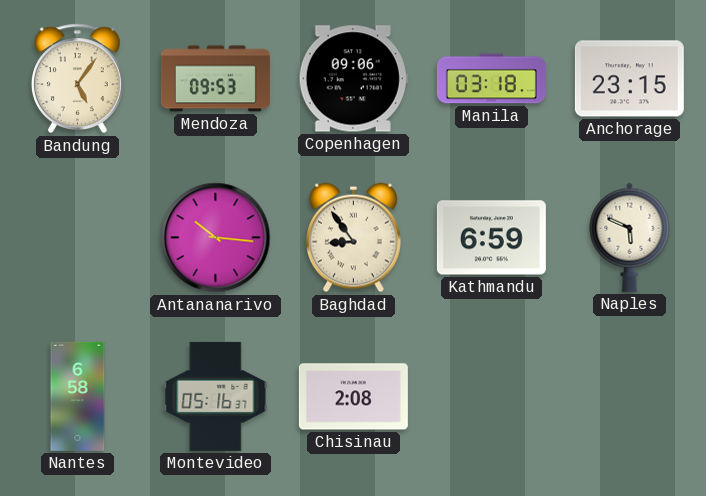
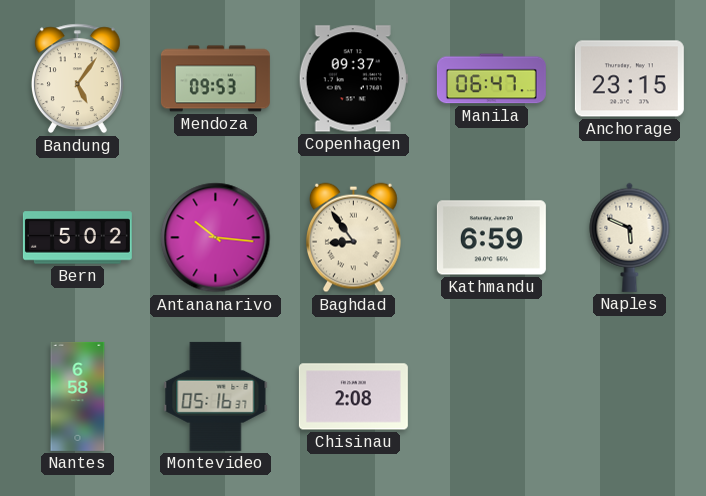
Copenhagen: 09:06 -> 09:37
Manila: 03:18 -> 06:47
Bern: none -> 5:02
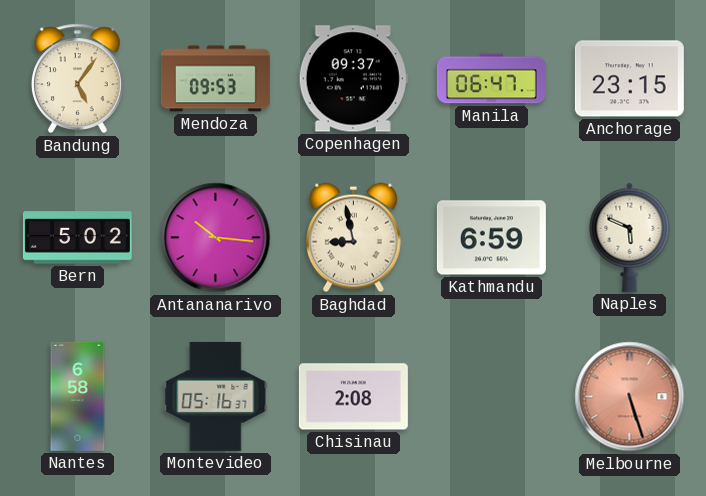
Baghdad: 8:54 -> 8:58
Melbourne: none -> 5:27
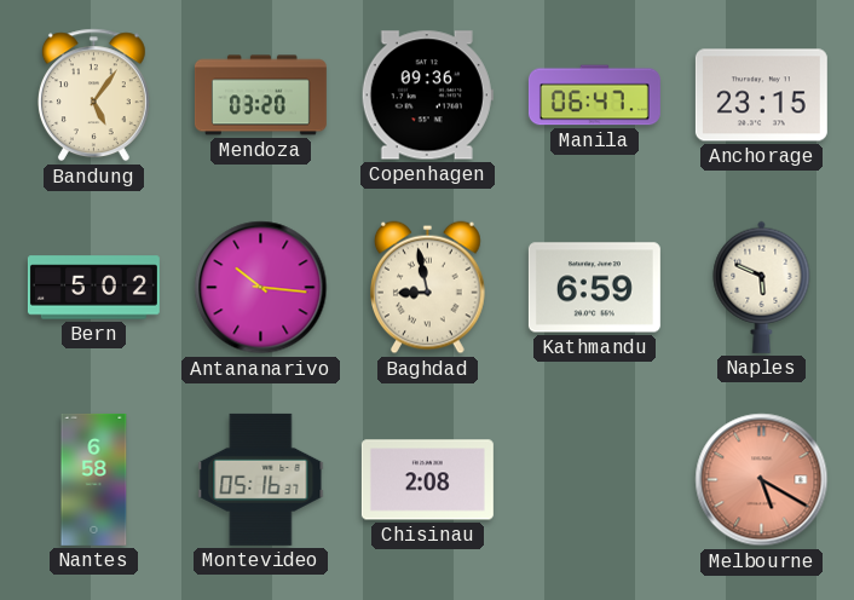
Mendoza: 09:53 -> 03:20
Copenhagen: 09:37 -> 09:36
Melbourne: 5:27 -> 5:20
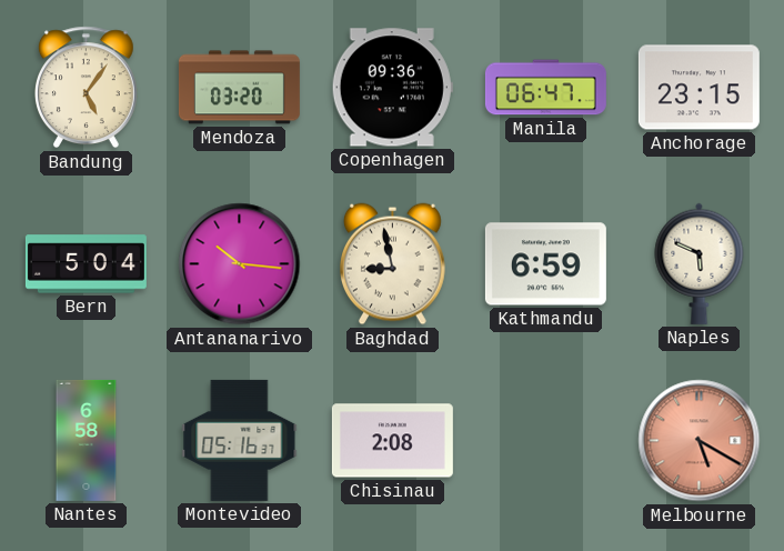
Bern: 5:02 -> 5:04
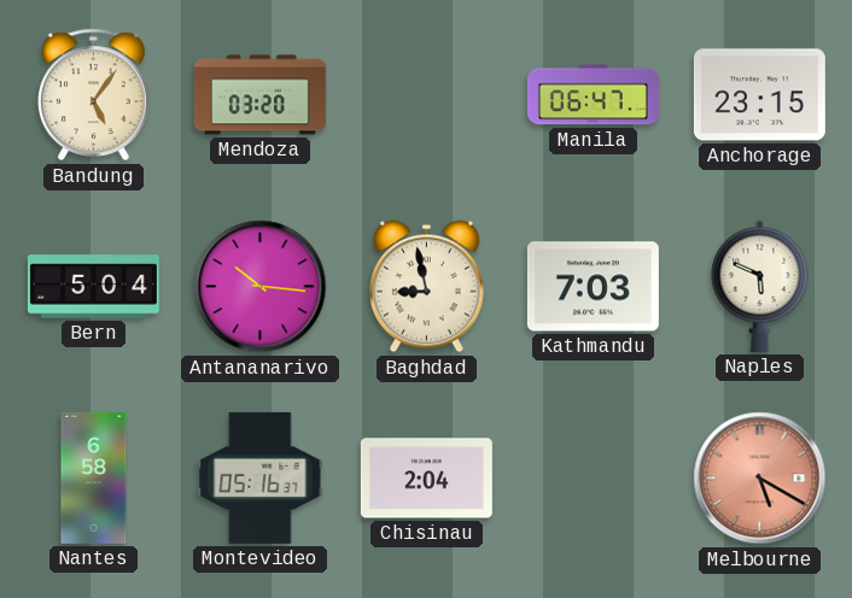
Copenhagen: 09:36 -> none
Kathmandu: 6:59 -> 7:03
Chisinau: 2:08 -> 2:04
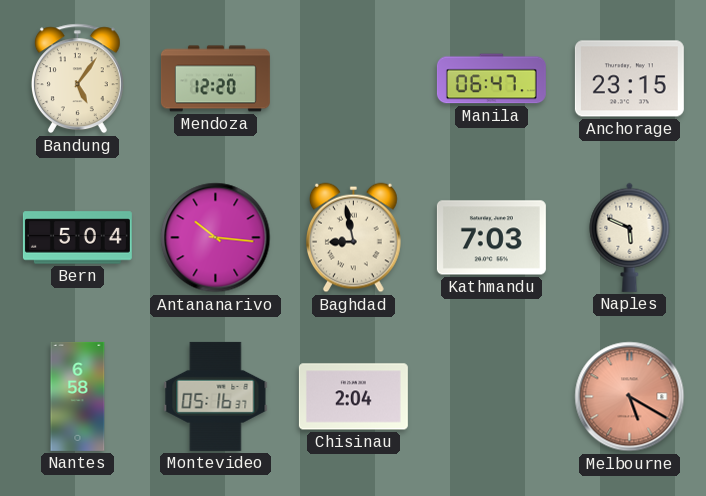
Mendoza: 03:20 -> 12:20
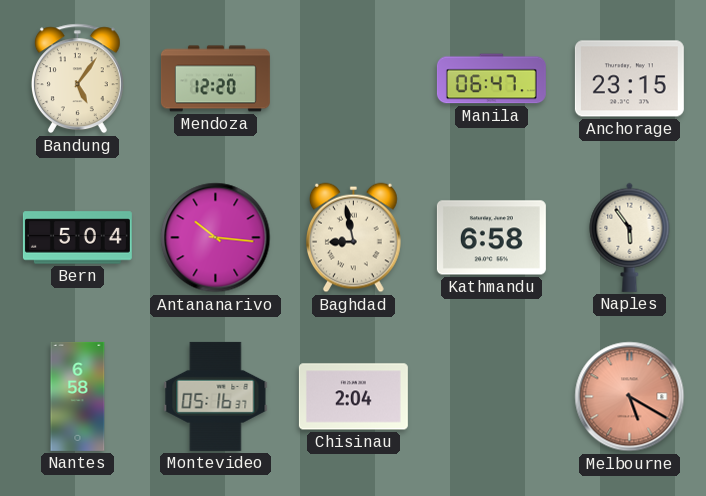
Kathmandu: 7:03 -> 6:58
Naples: 5:49 -> 5:54
